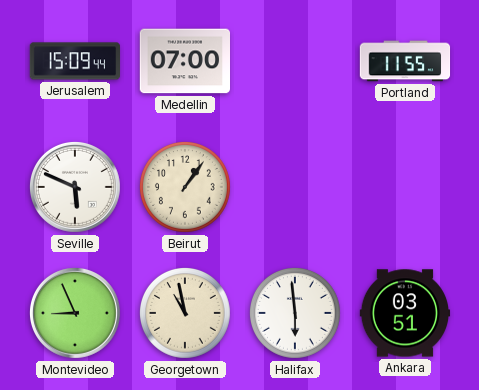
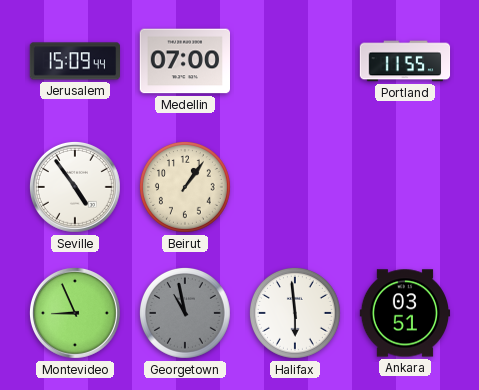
Seville: 5:49 -> 4:54
Georgetown dial: cream -> grey
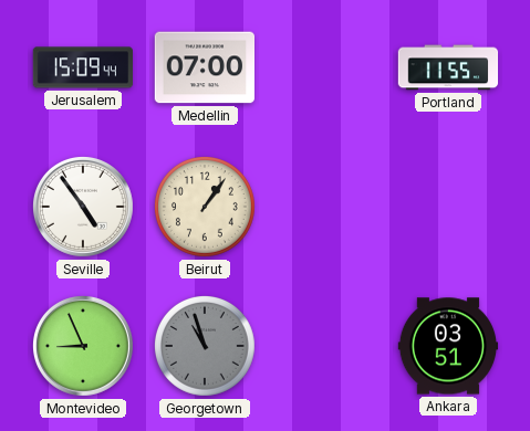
Georgetown: 10:58 -> 10:57
Halifax: 5:59 -> none
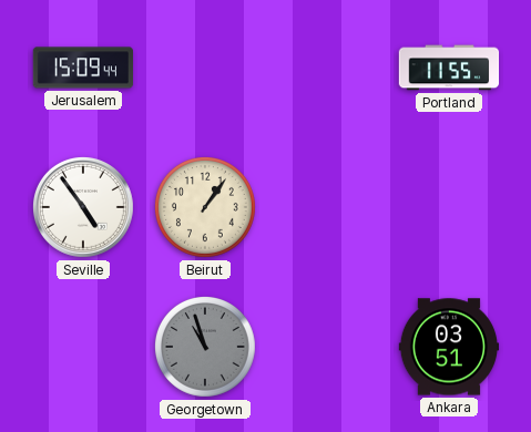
Medellin: 07:00 -> none
Montevideo: 8:56 -> none
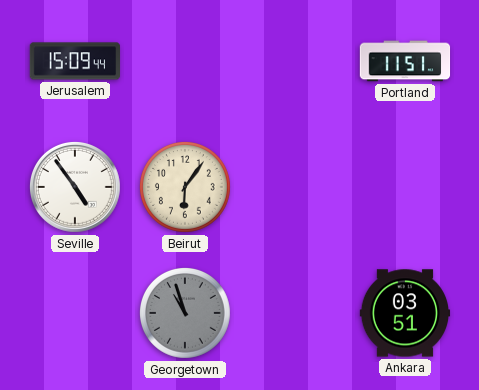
Portland: 11:55 -> 11:51
Beirut: 1:06 -> 6:06
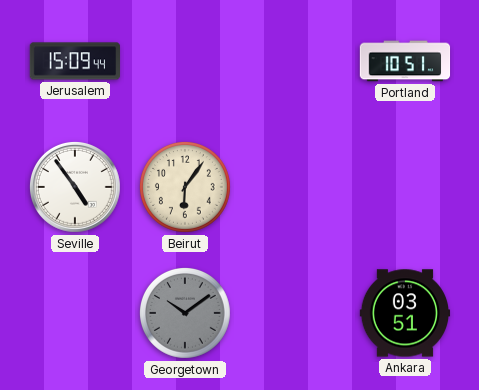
Portland: 11:51 -> 10:51
Georgetown: 10:57 -> 10:09
